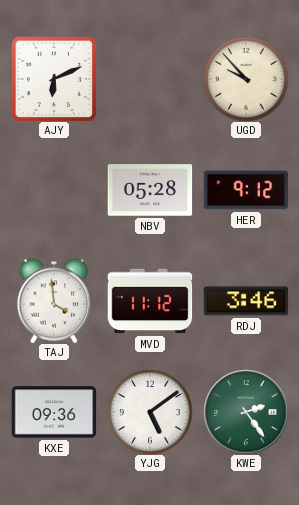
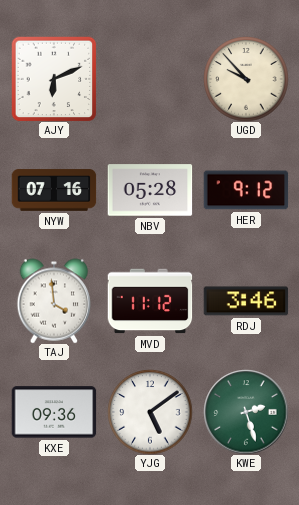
NYW: none -> 07:16
KWE: 2:24 -> 2:27
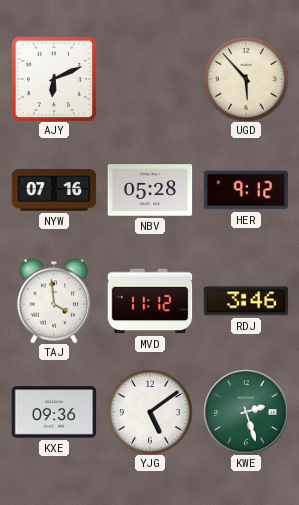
UGD: 9:53 -> 5:53
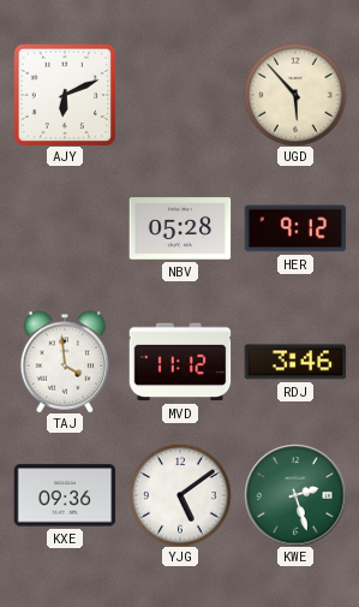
NYW: 07:16 -> none
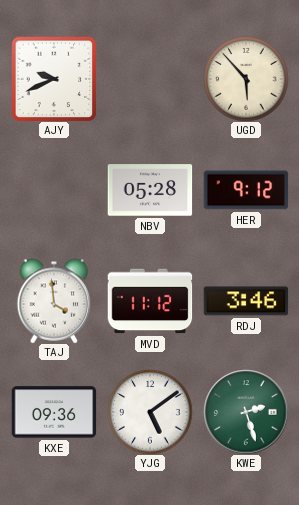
AJY: 6:11 -> 9:41
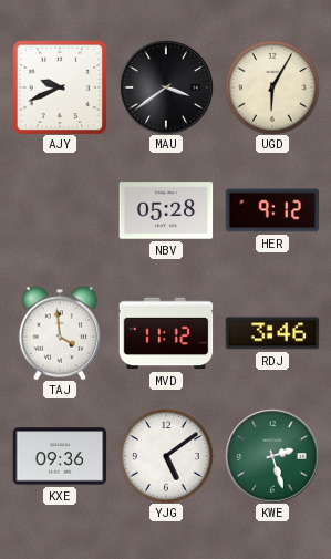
MAU: none -> 3:39
UGD: 5:53 -> 6:05
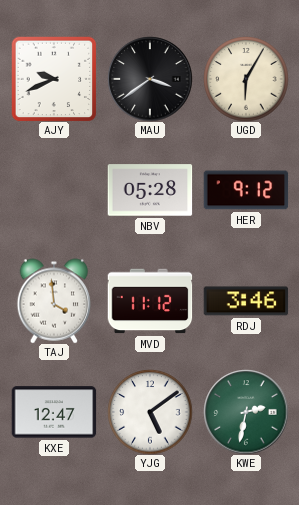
KXE: 09:36 -> 12:47
KWE: 2:27 -> 2:32
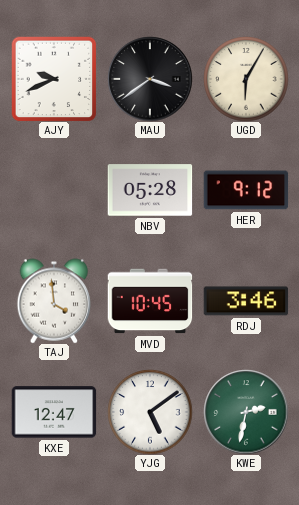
MVD: 11:12 -> 10:45
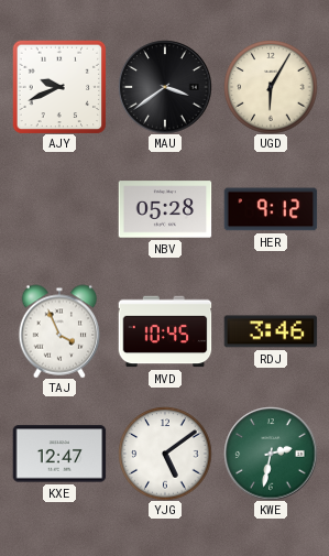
TAJ: 3:59 -> 3:56
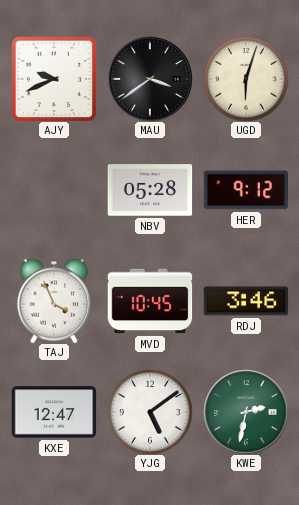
UGD: 6:05 -> 6:03
